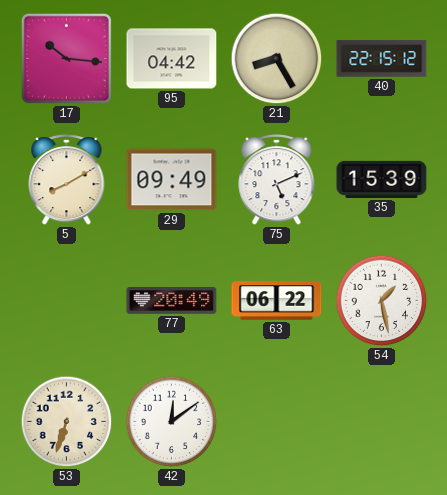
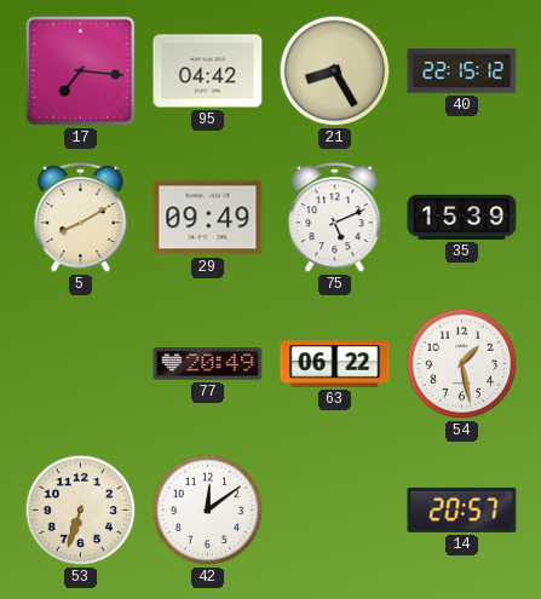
17: 10:16 -> 7:16
14: none -> 20:57
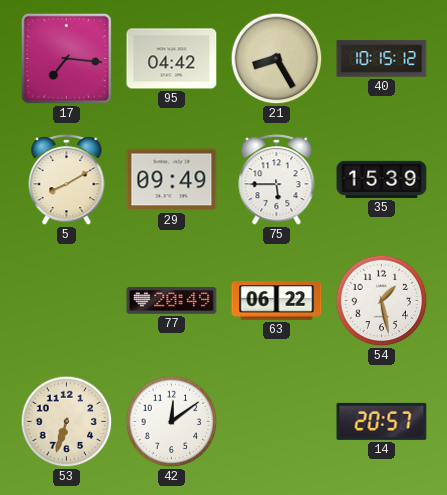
40: 22:15 -> 10:15
75: 5:11 -> 5:45
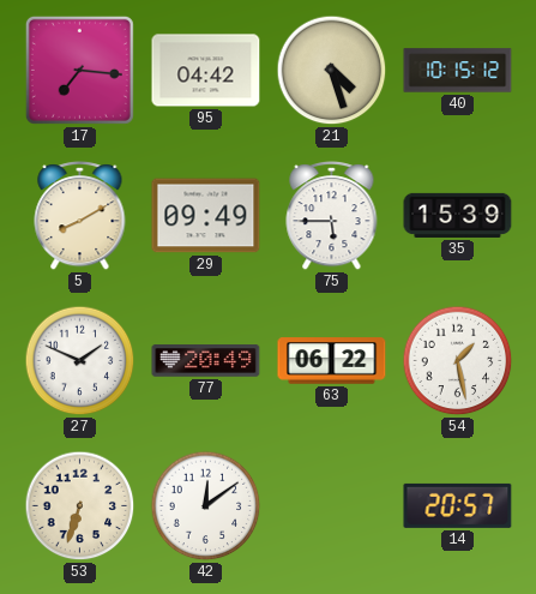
21: 8:25 -> 4:27
27: none -> 1:49
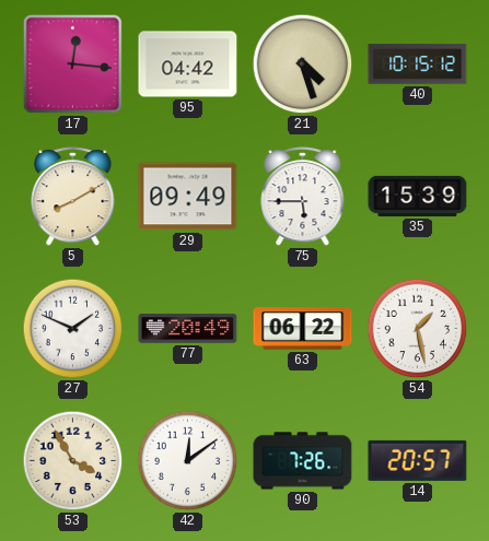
17: 7:16 -> 12:16
53: 6:33 -> 3:55
90: none -> 7:26
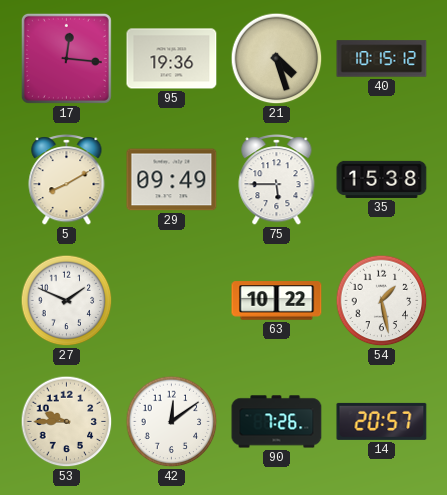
95: 04:42 -> 19:36
35: 15:39 -> 15:38
77: 20:49 -> none
63: 06:22 -> 10:22
53: 3:55 -> 9:45
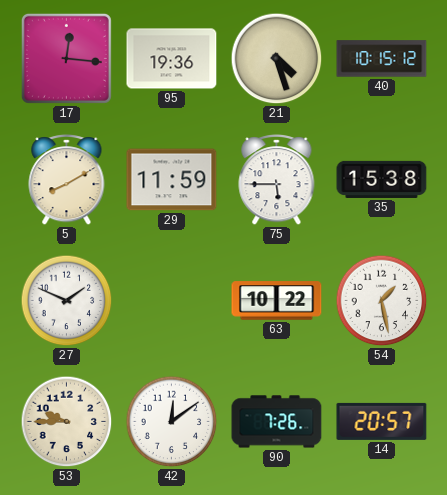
29: 09:49 -> 11:59
